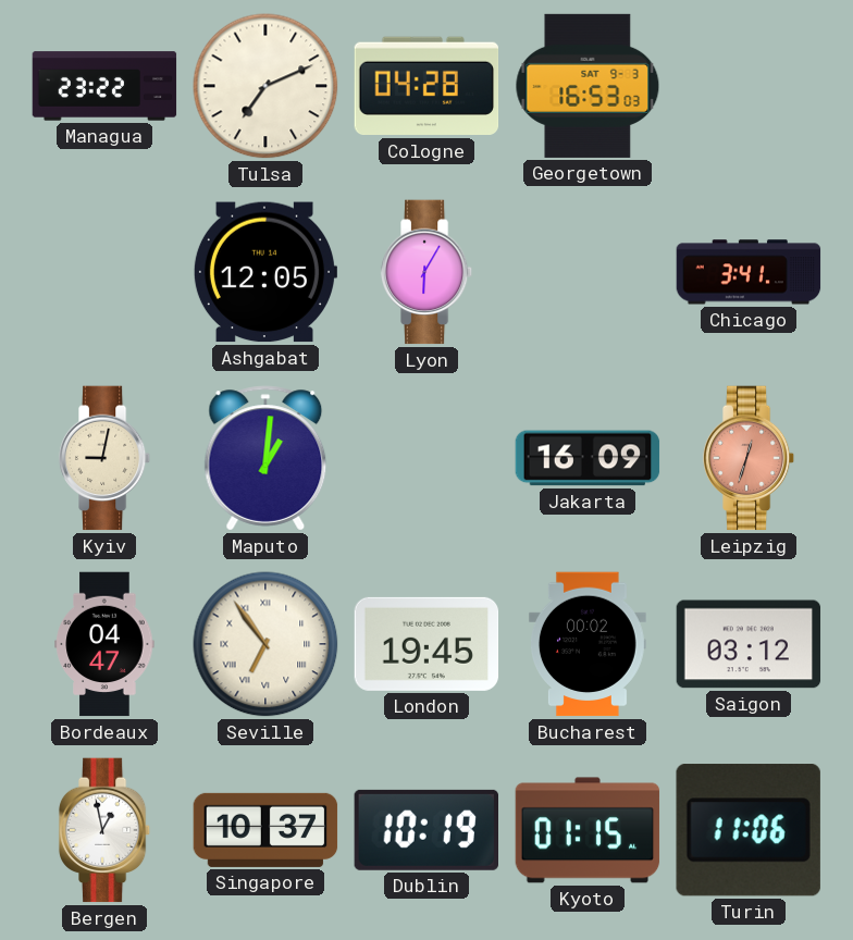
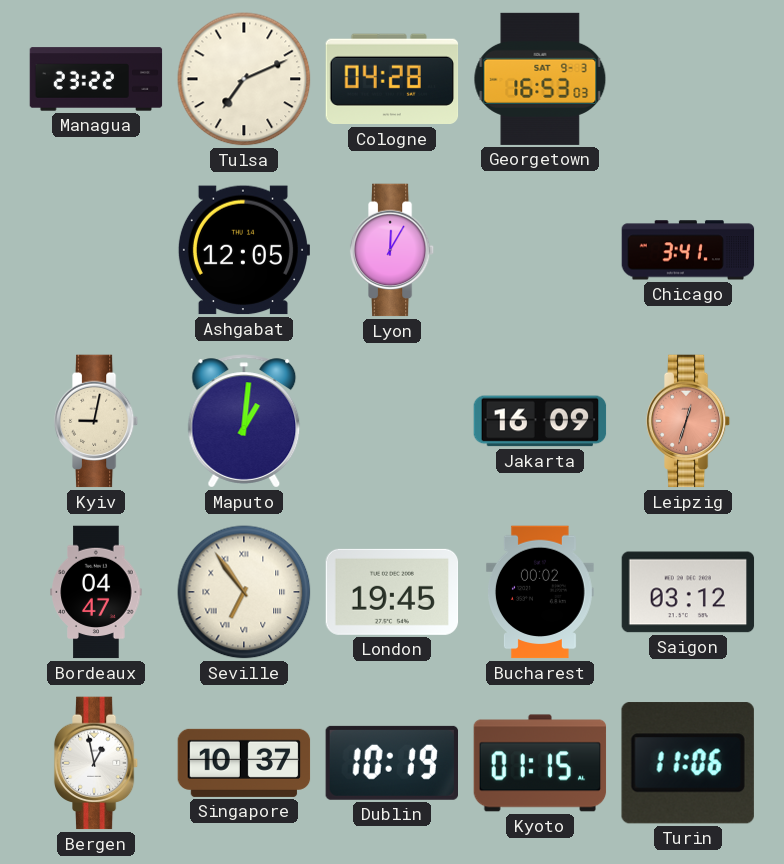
Lyon: 6:05 -> 12:05
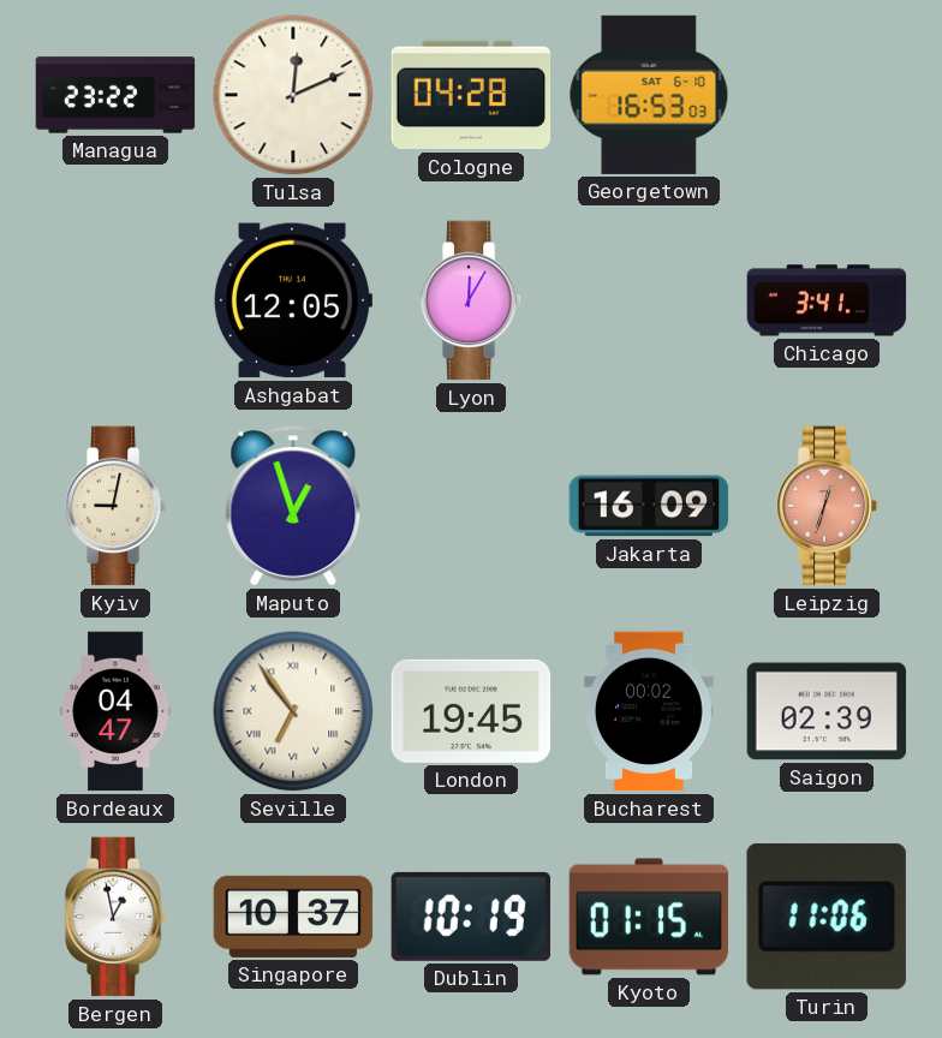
Tulsa: 7:11 -> 12:11
Georgetown date: SAT 9-3 -> SAT 6-10
Maputo: 1:01 -> 12:57
Saigon: 03:12 -> 02:39
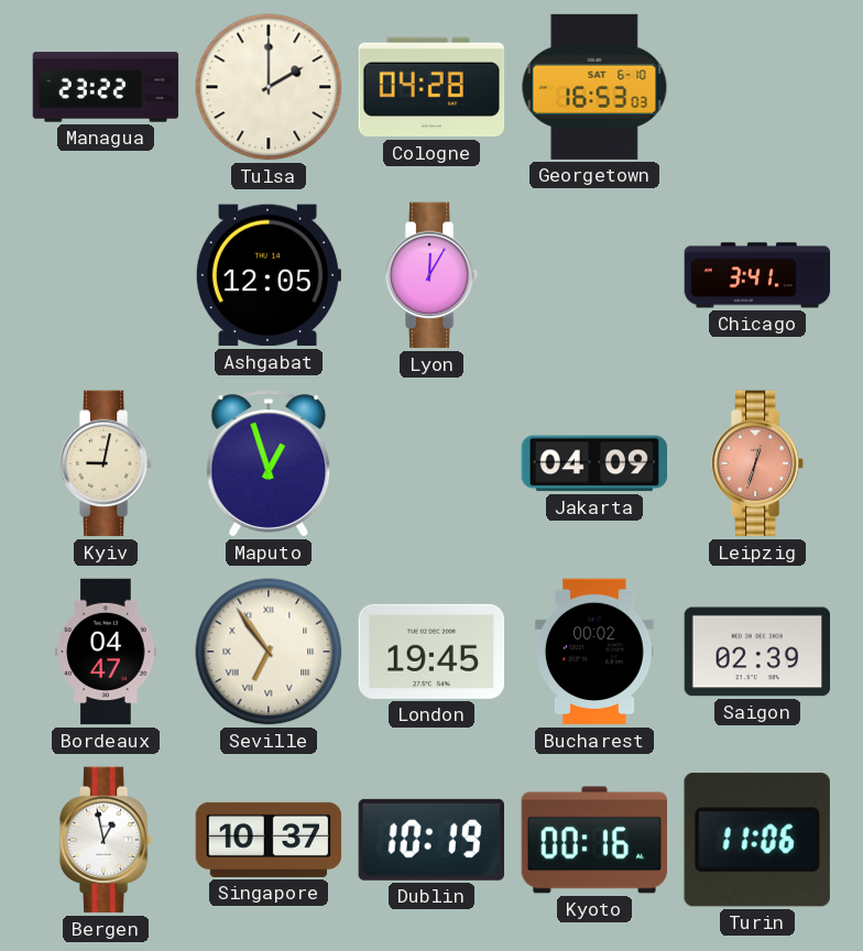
Tulsa: 12:11 -> 2:00
Jakarta: 16:09 -> 04:09
Kyoto: 01:15 -> 00:16
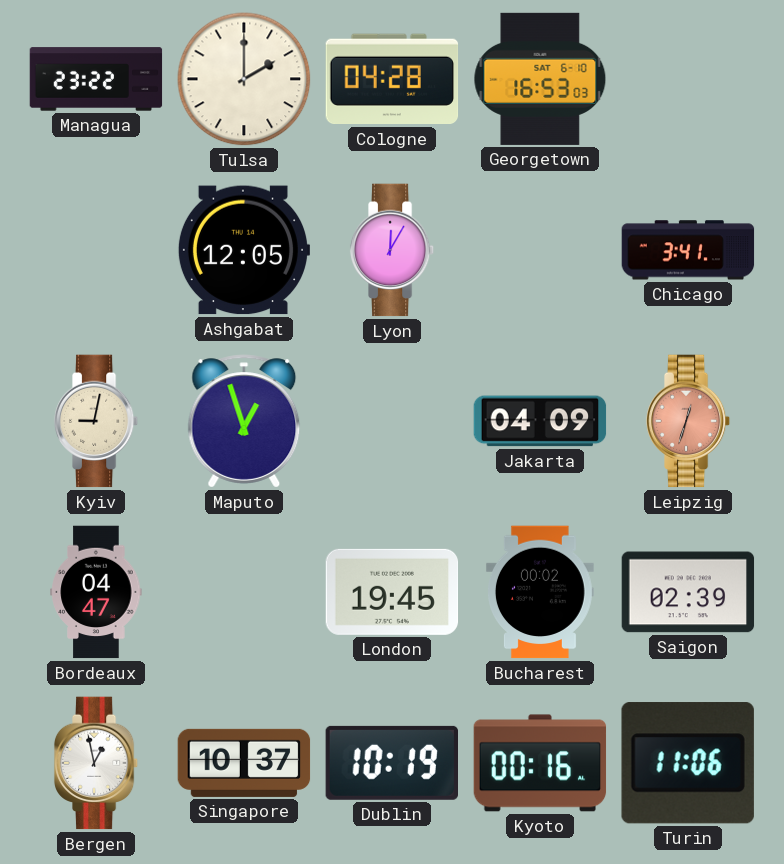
Seville: 6:54 -> none
